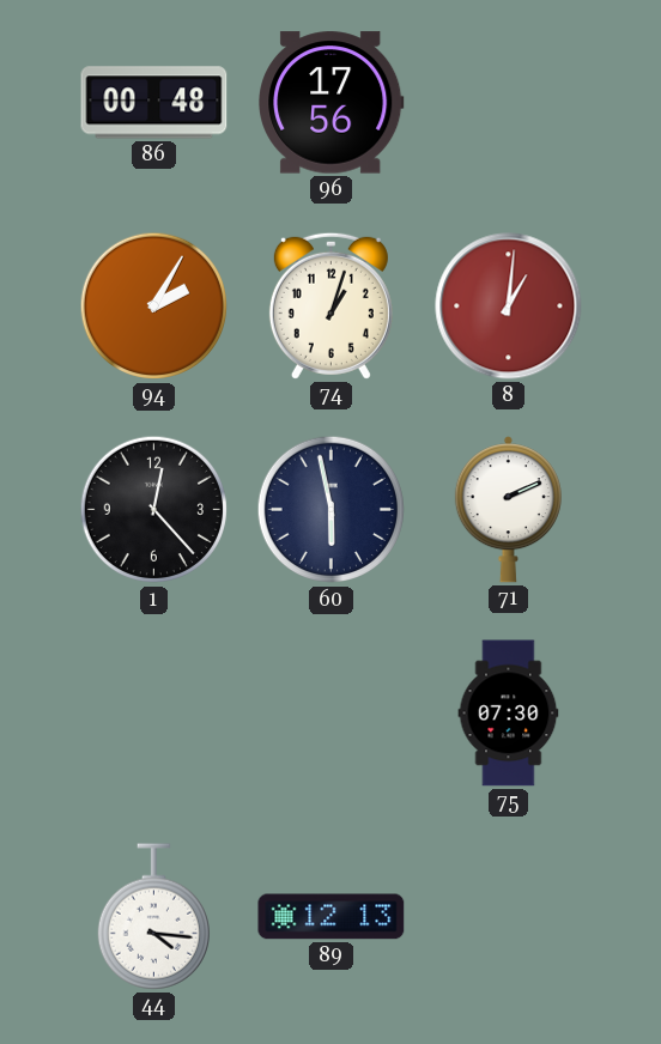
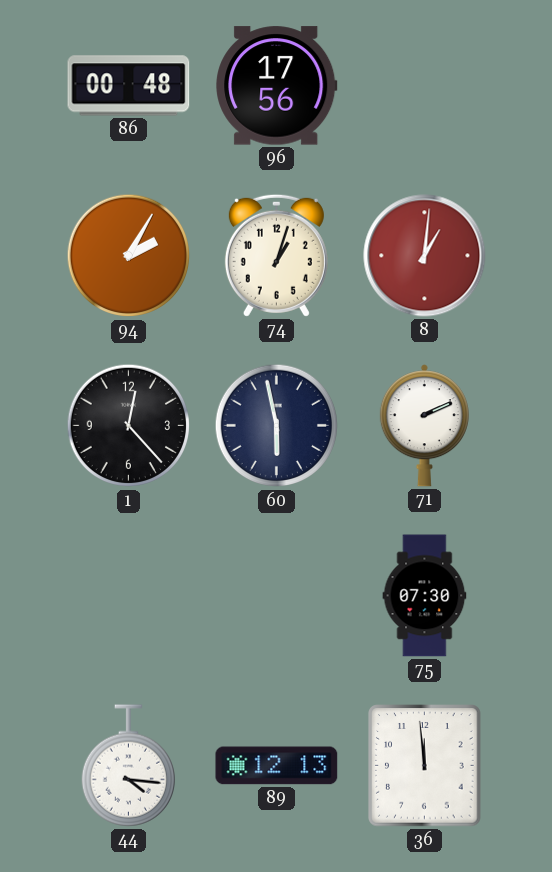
36: none -> 11:59
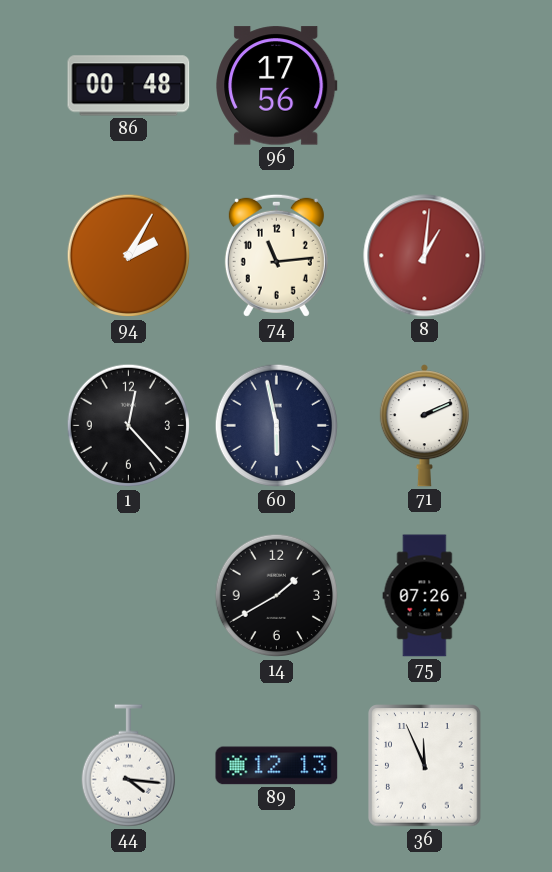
74: 1:03 -> 11:14
14: none -> 1:40
75: 07:30 -> 07:26
36: 11:59 -> 11:56
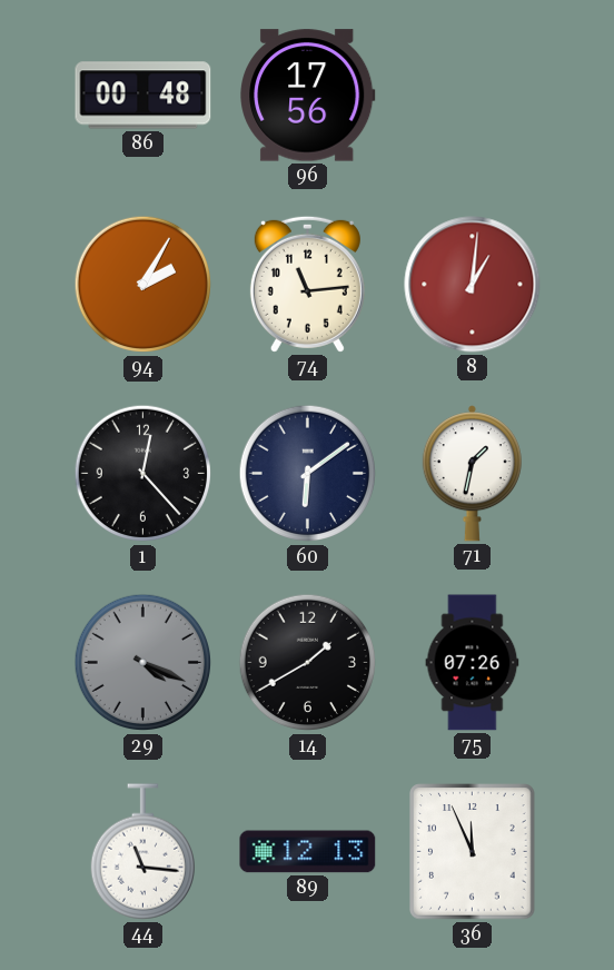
60: 5:58 -> 6:09
71: 2:11 -> 1:32
29: none -> 4:19
44: 4:16 -> 11:16
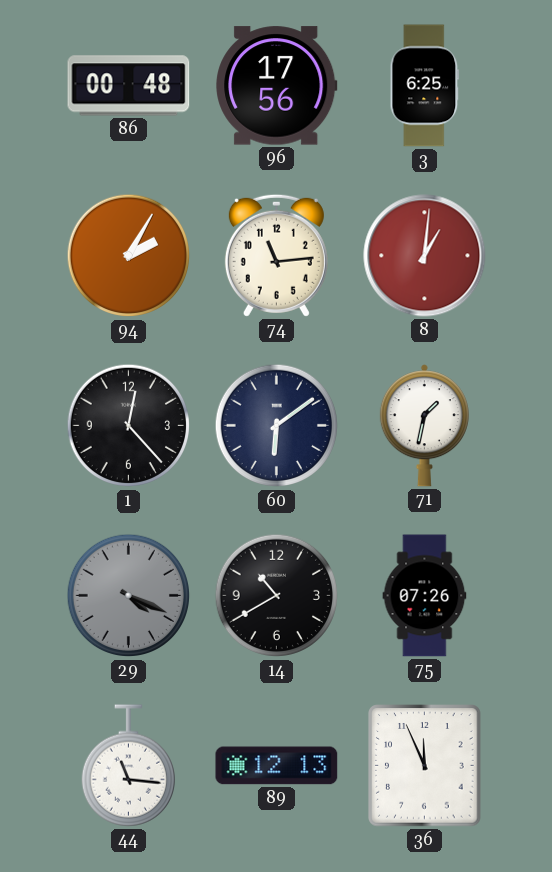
3: none -> 6:25
14: 1:40 -> 10:40
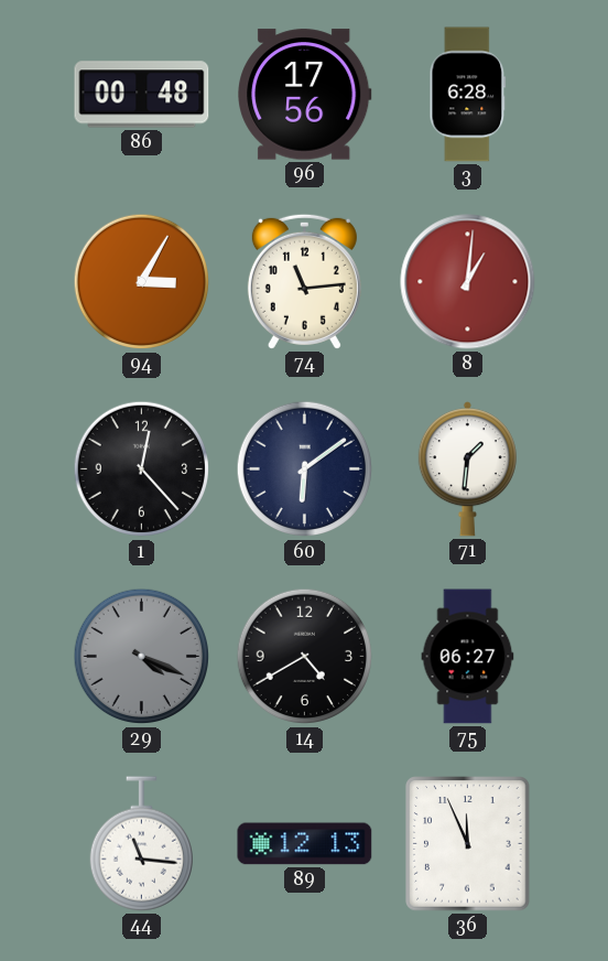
3: 6:25 -> 6:28
94: 2:05 -> 3:05
71: 1:32 -> 1:31
14: 10:40 -> 4:40
75: 07:26 -> 06:27
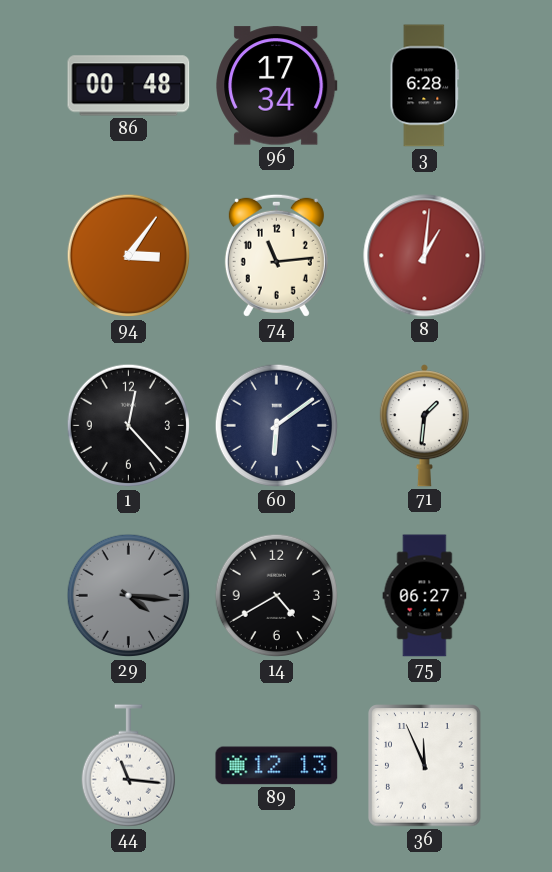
96: 17:56 -> 17:34
94: 3:05 -> 3:06
29: 4:19 -> 4:16
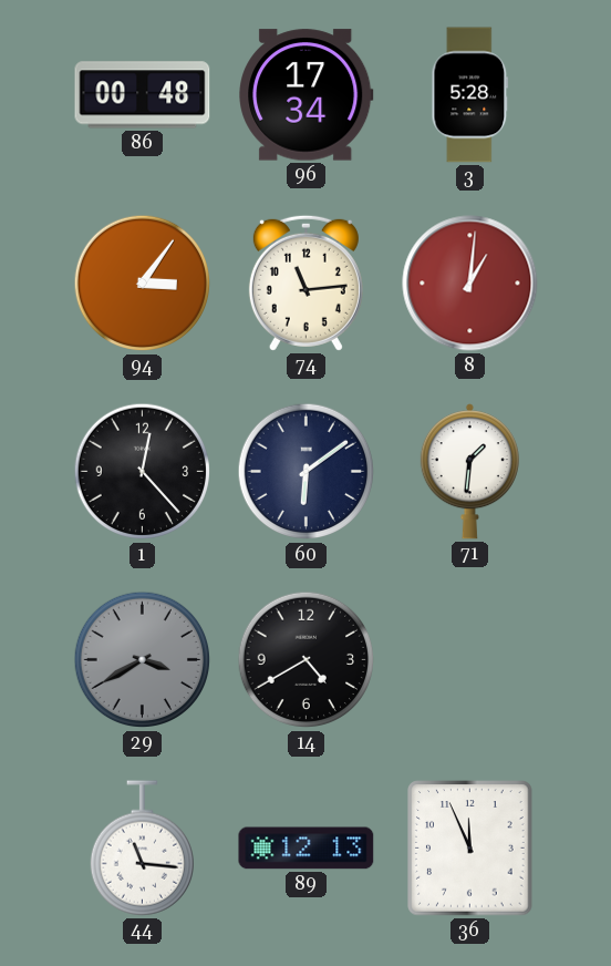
3: 6:28 -> 5:28
29: 4:16 -> 3:40
75: 06:27 -> none
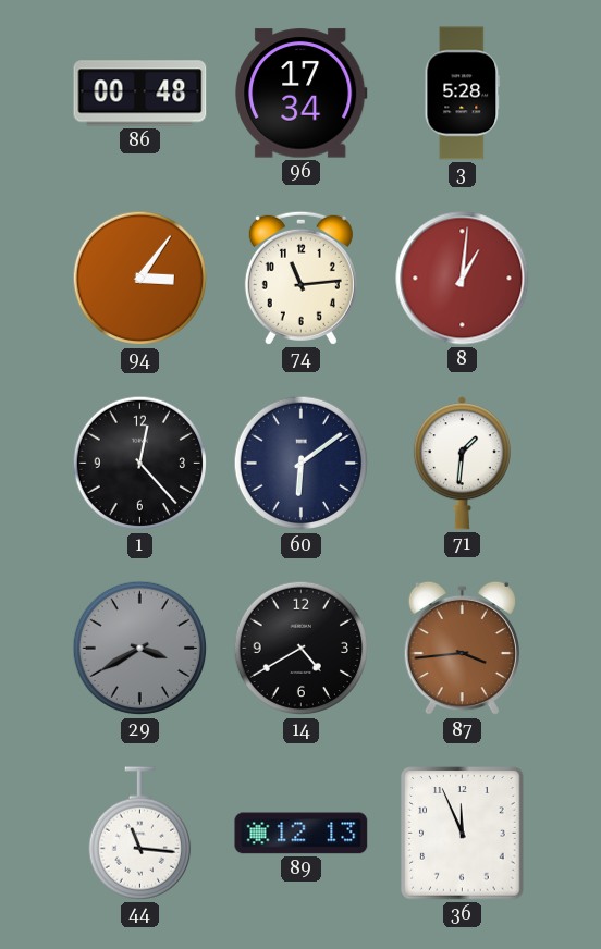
87: none -> 3:44
